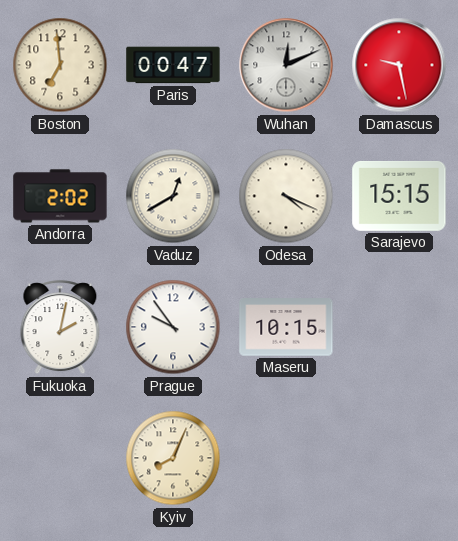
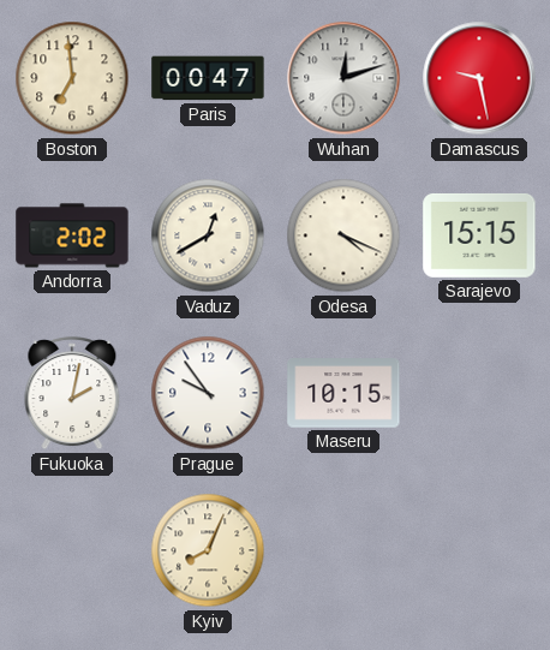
Wuhan: 12:11 -> 12:12
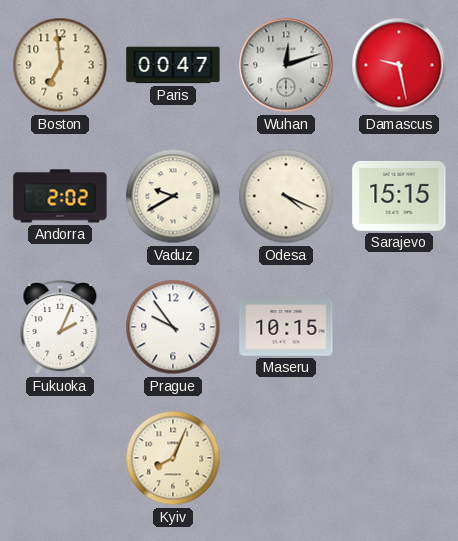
Vaduz: 12:40 -> 9:40
Fukuoka: 2:02 -> 2:04
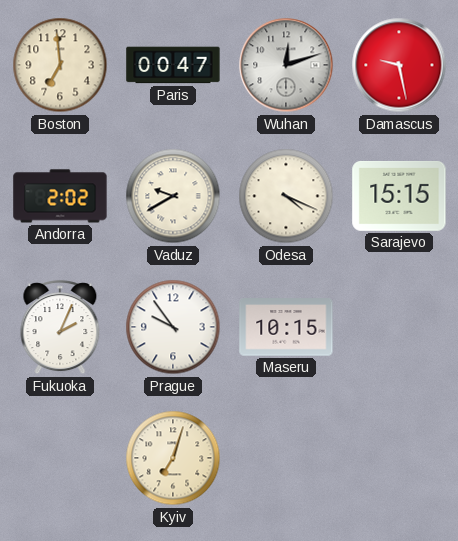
Kyiv: 8:04 -> 7:03
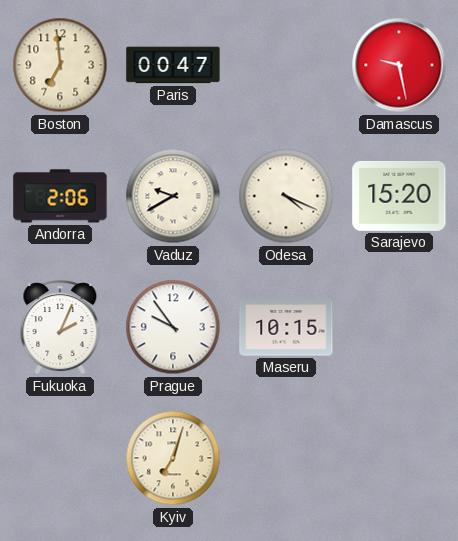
Wuhan: 12:12 -> none
Andorra: 2:02 -> 2:06
Sarajevo: 15:15 -> 15:20
